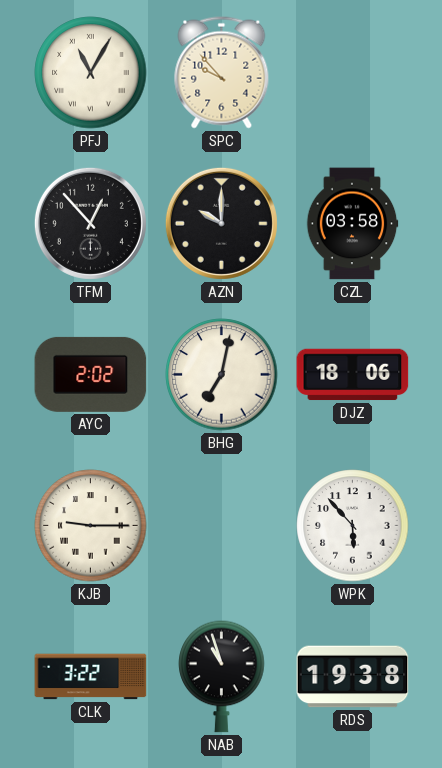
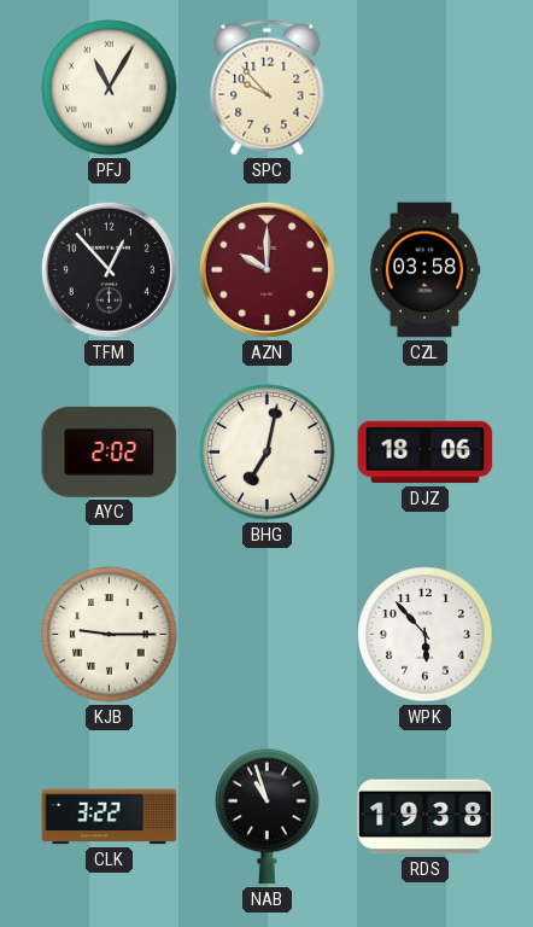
AZN dial: black -> burgundy
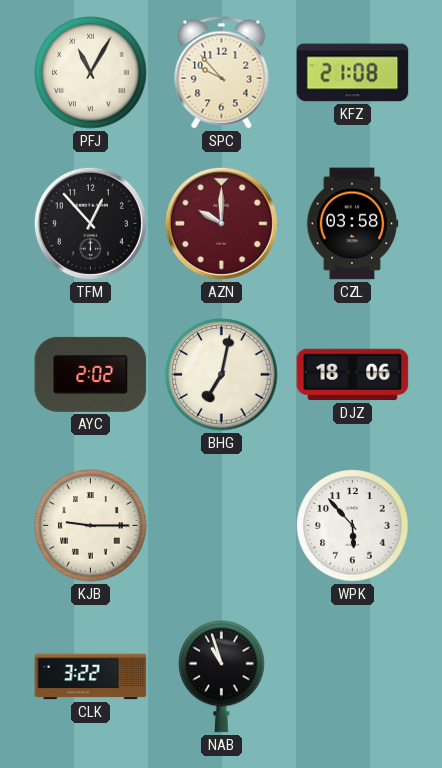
KFZ: none -> 21:08
RDS: 19:38 -> none
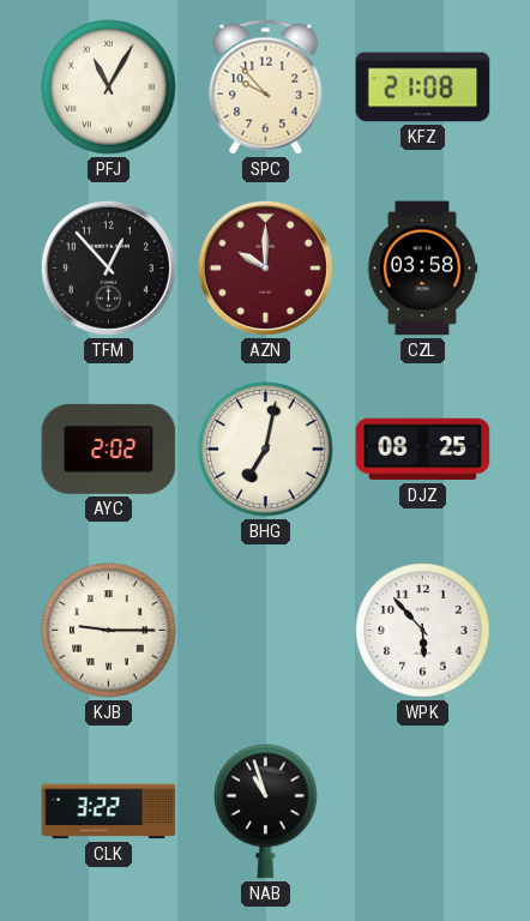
DJZ: 18:06 -> 08:25
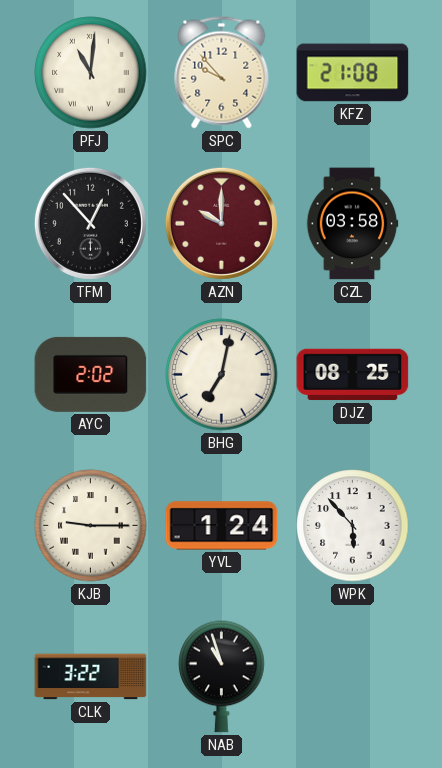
PFJ: 11:05 -> 11:01
YVL: none -> 1:24
